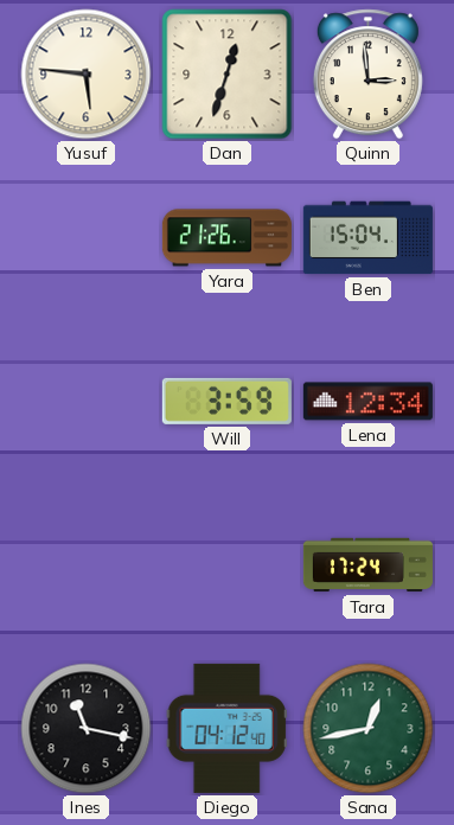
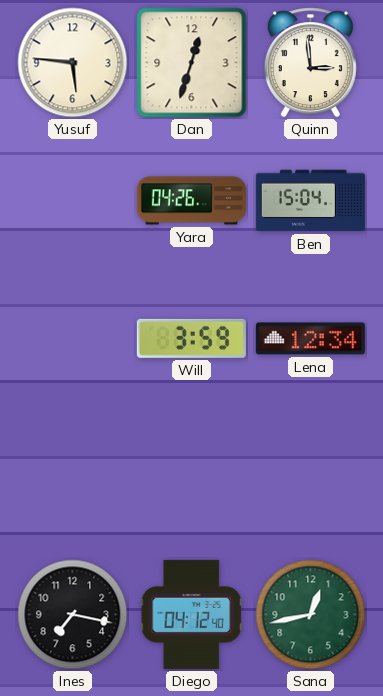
Yara: 21:26 -> 04:26
Tara: 17:24 -> none
Ines: 11:17 -> 7:17
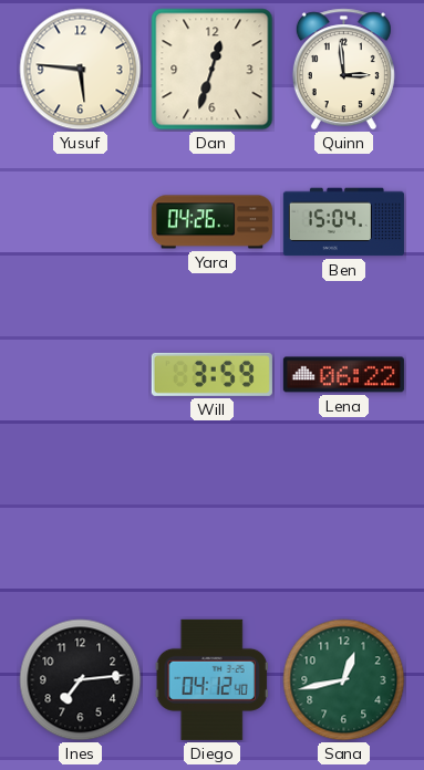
Lena: 12:34 -> 06:22
Ines: 7:17 -> 7:14
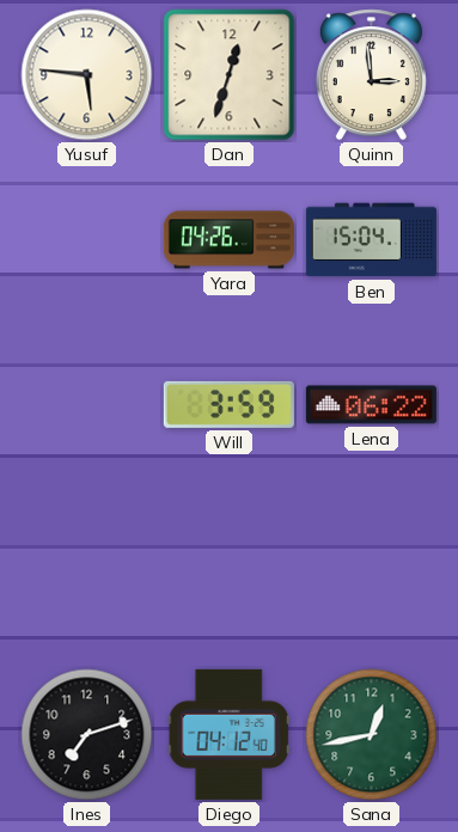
Ines: 7:14 -> 7:12
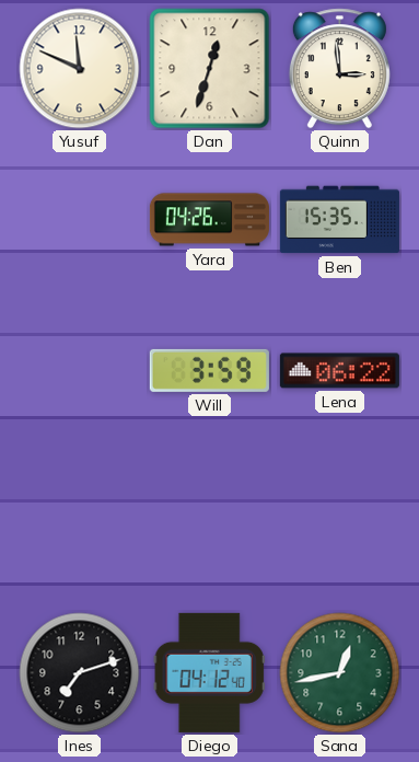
Yusuf: 5:46 -> 11:49
Ben: 15:04 -> 15:35
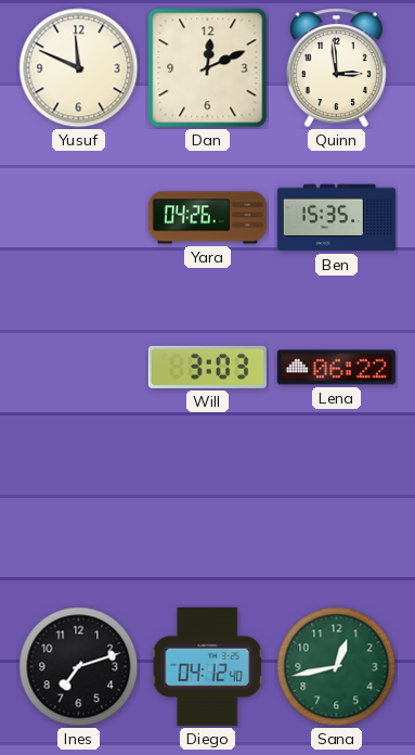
Dan: 12:33 -> 12:11
Will: 3:59 -> 3:03
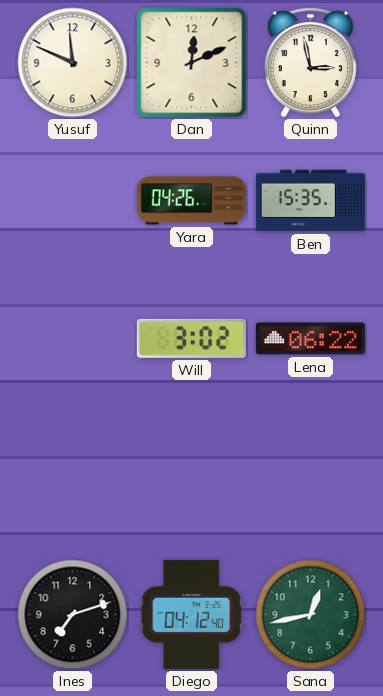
Quinn: 2:59 -> 2:58
Will: 3:03 -> 3:02
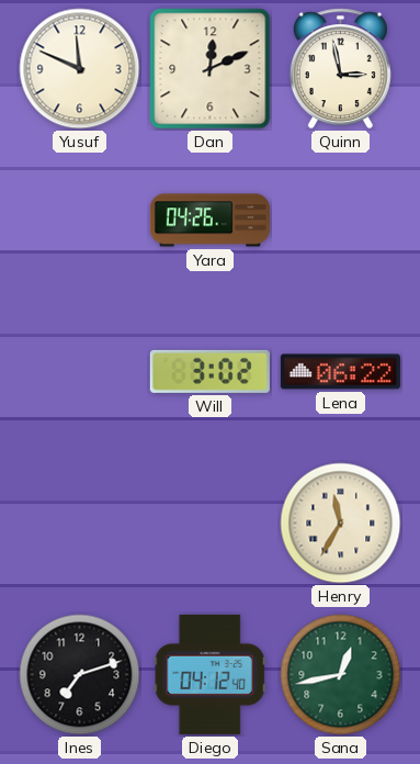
Ben: 15:35 -> none
Henry: none -> 11:35
